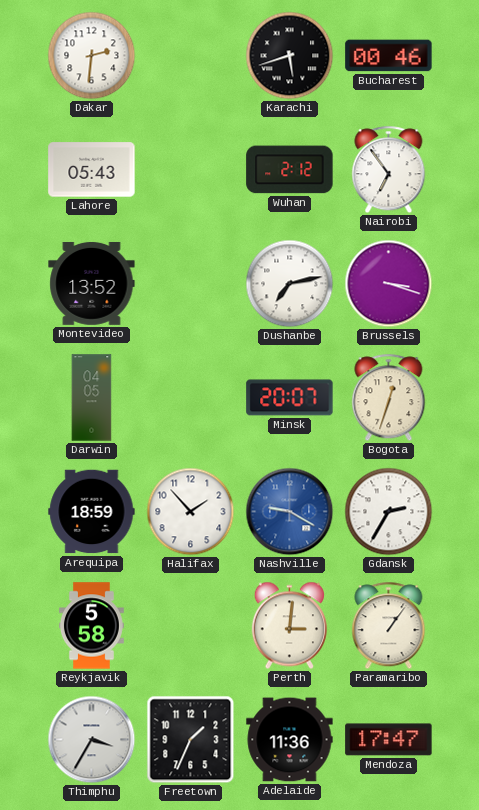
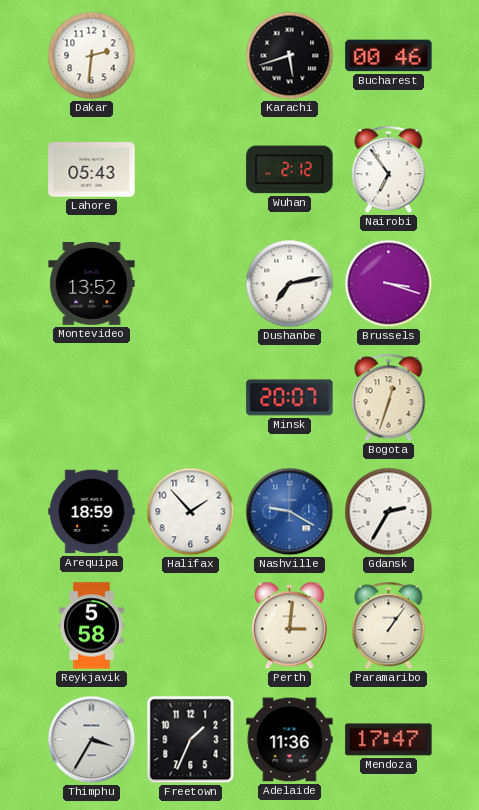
Darwin: 04:05 -> none
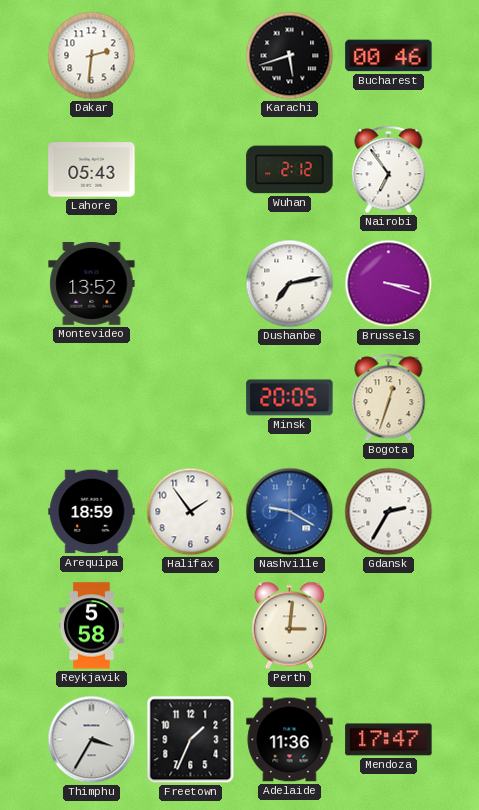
Minsk: 20:07 -> 20:05
Halifax: 1:53 -> 1:54
Paramaribo: 1:06 -> none
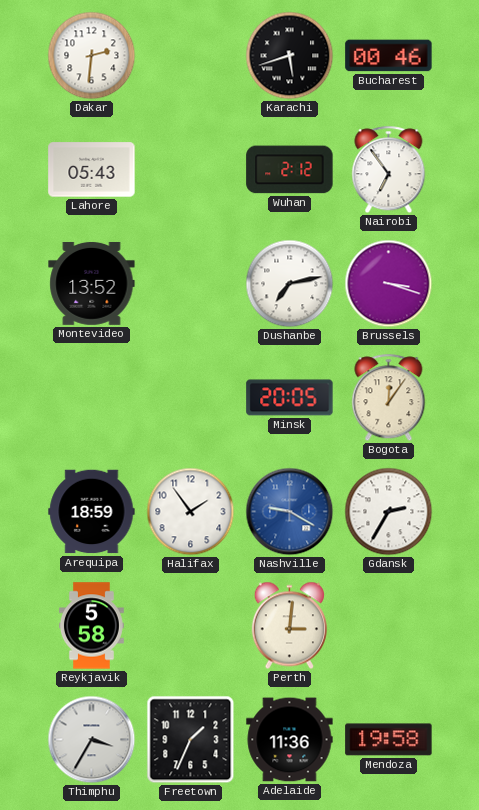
Bogota: 12:33 -> 12:06
Mendoza: 17:47 -> 19:58
